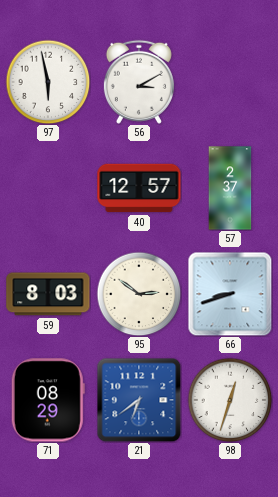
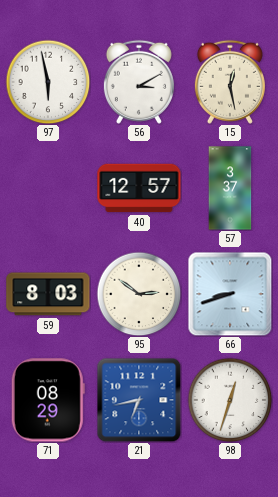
15: none -> 12:28
57: 2:37 -> 3:37
21: 6:39 -> 6:43
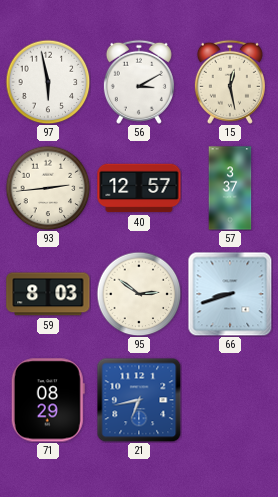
93: none -> 2:44
98: 12:33 -> none
